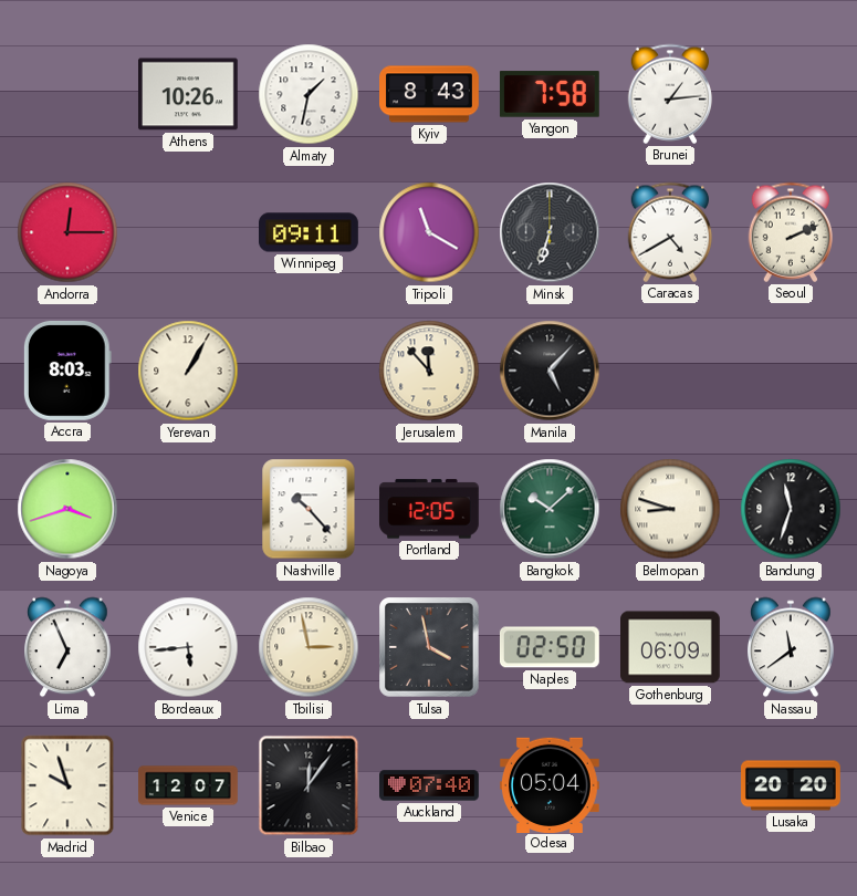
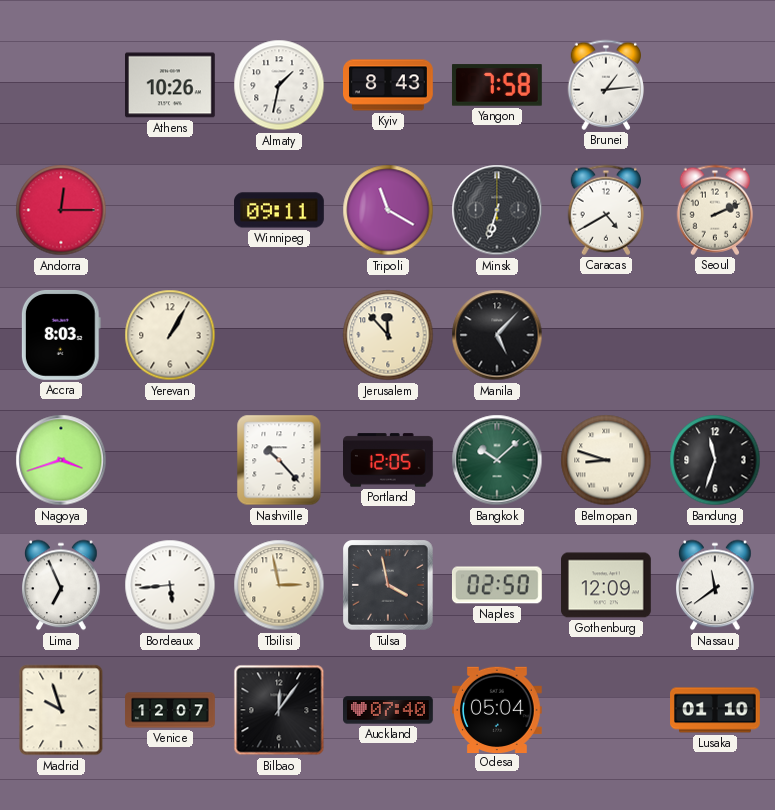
Gothenburg: 06:09 -> 12:09
Lusaka: 20:20 -> 01:10
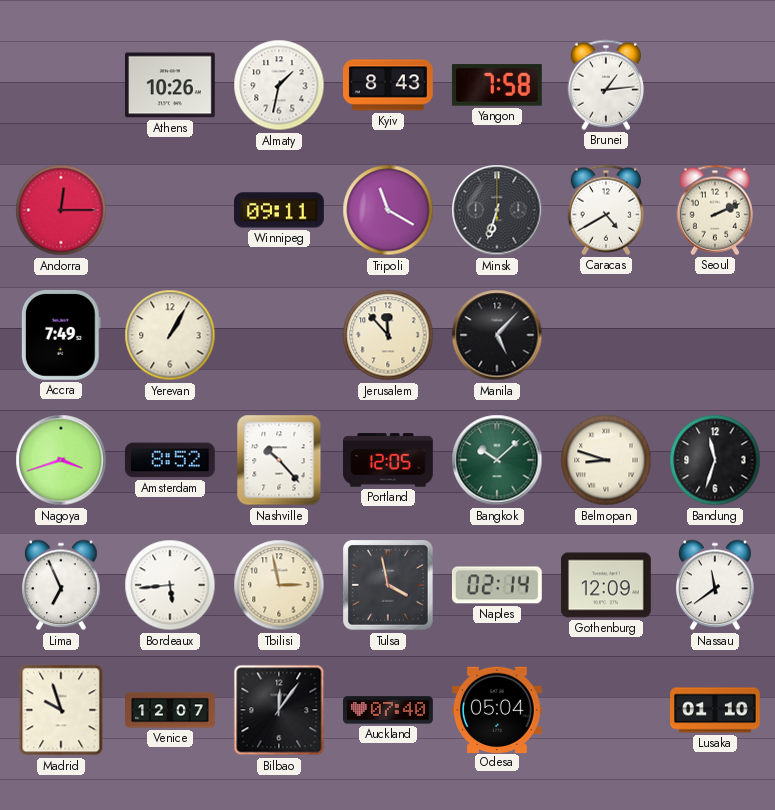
Accra: 8:03 -> 7:49
Amsterdam: none -> 8:52
Naples: 02:50 -> 02:14
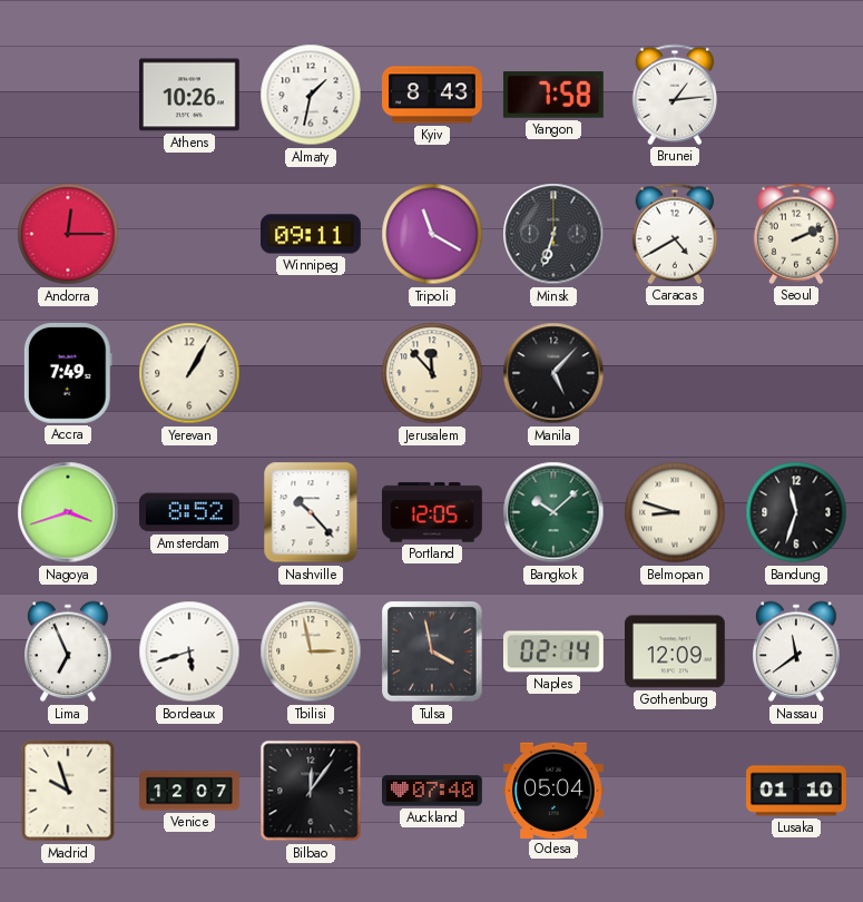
Bordeaux: 5:44 -> 5:42
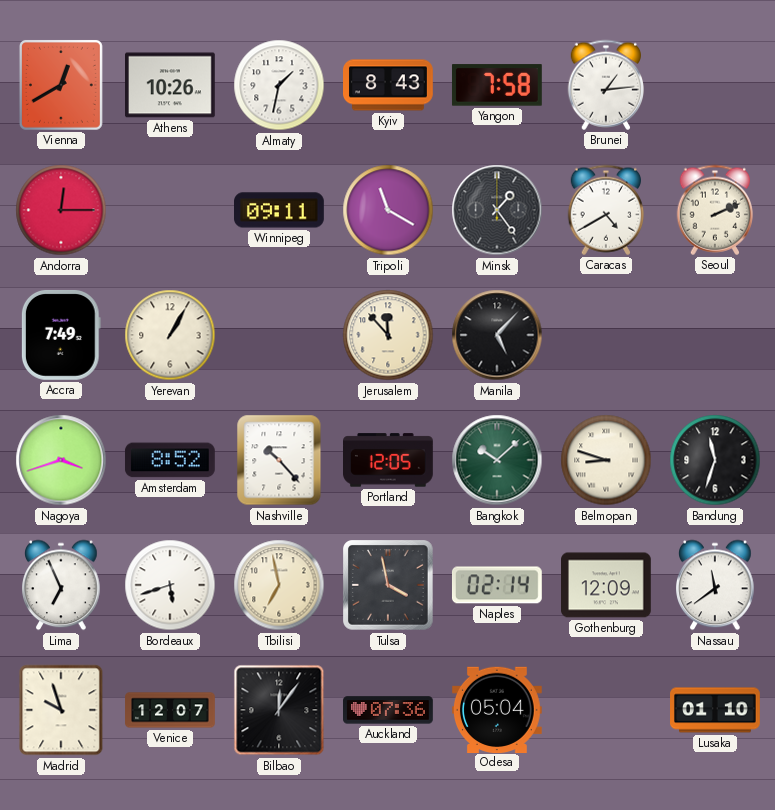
Vienna: none -> 12:40
Minsk: 6:33 -> 1:24
Tbilisi: 2:58 -> 6:58
Auckland: 07:40 -> 07:36
